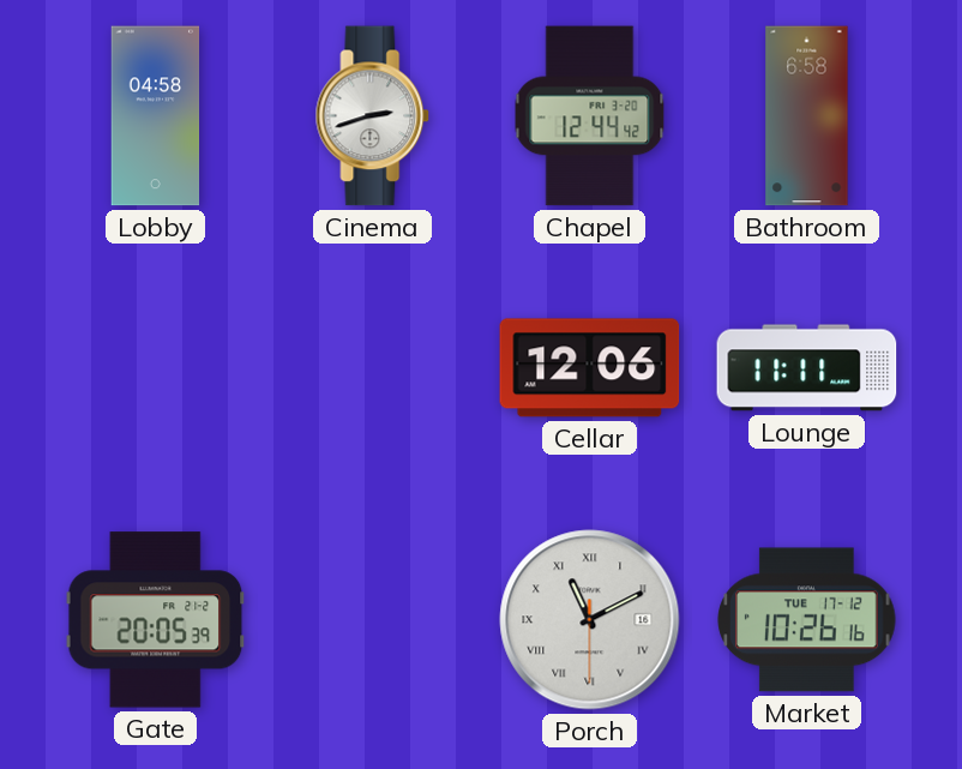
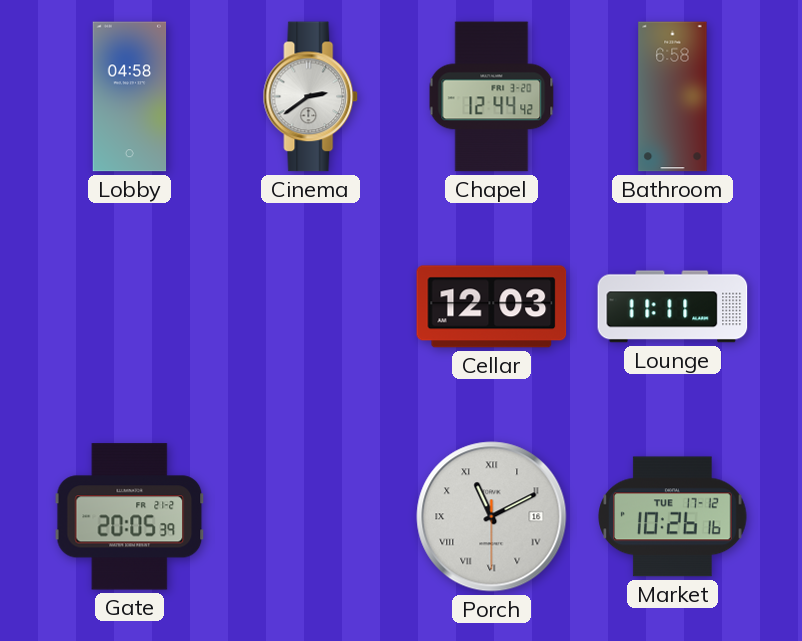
Cinema: 2:42 -> 2:39
Cellar: 12:06 -> 12:03
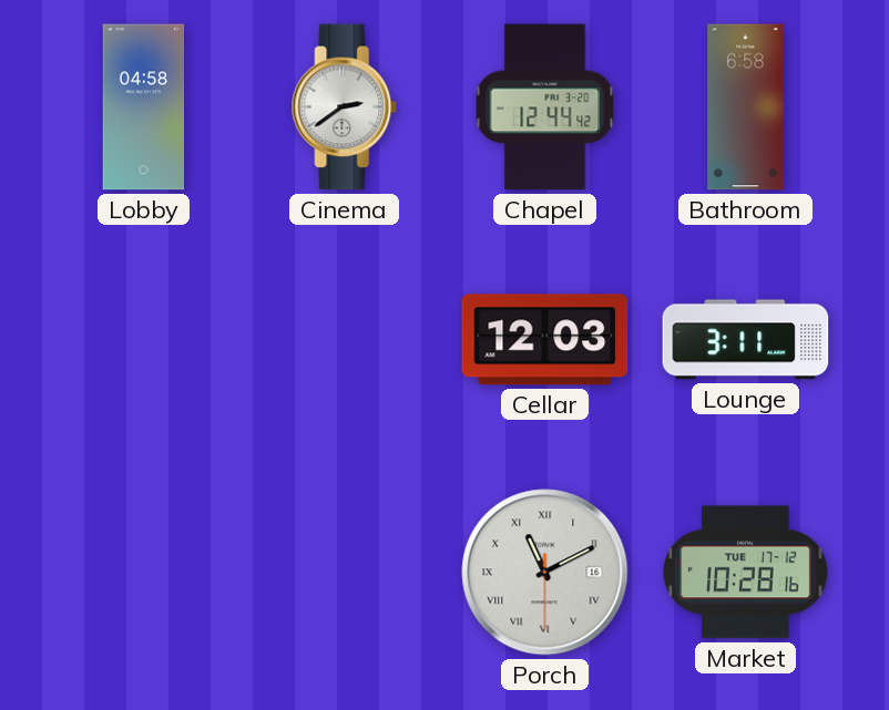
Lounge: 11:11 -> 3:11
Gate: 20:05 -> none
Market: 10:26 -> 10:28
